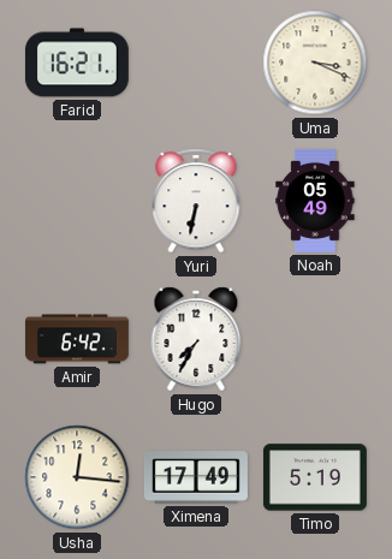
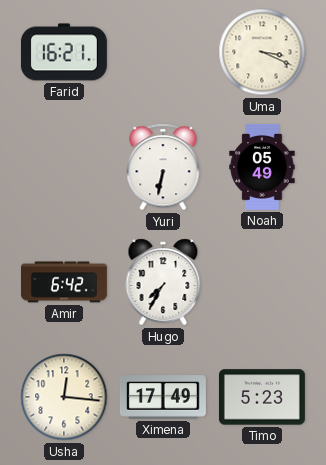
Timo: 5:19 -> 5:23
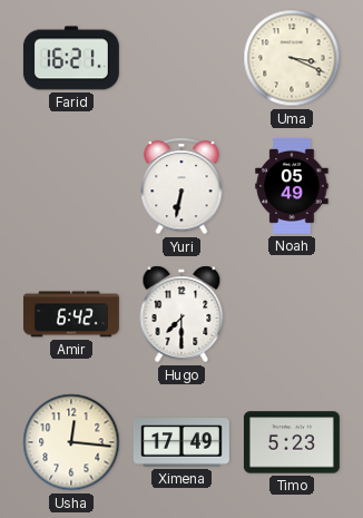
Hugo: 7:35 -> 7:30
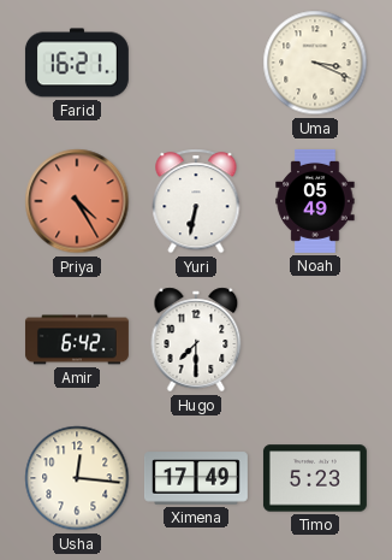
Priya: none -> 4:25
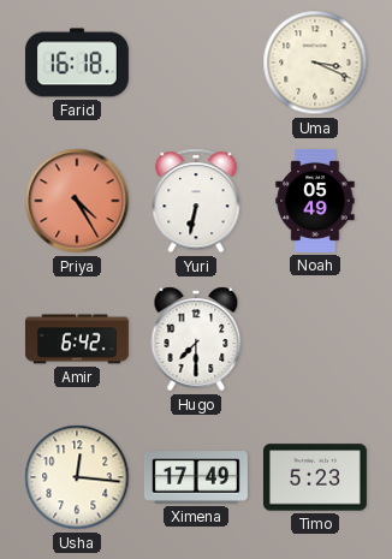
Farid: 16:21 -> 16:18
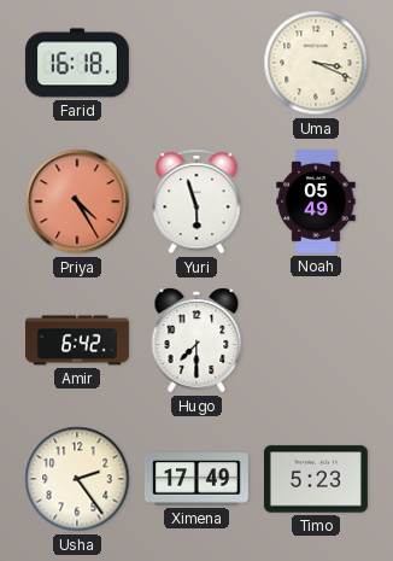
Yuri: 6:32 -> 5:57
Usha: 12:16 -> 2:24
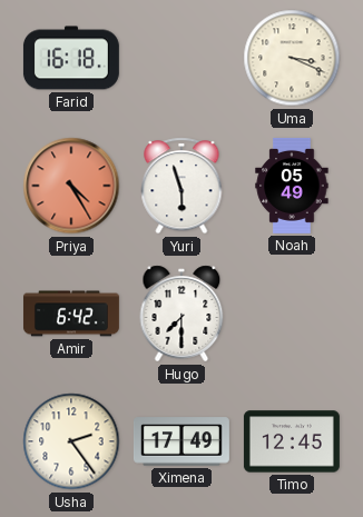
Timo: 5:23 -> 12:45
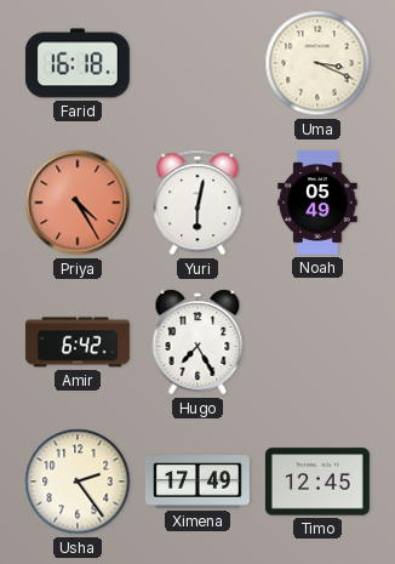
Yuri: 5:57 -> 6:02
Hugo: 7:30 -> 7:25
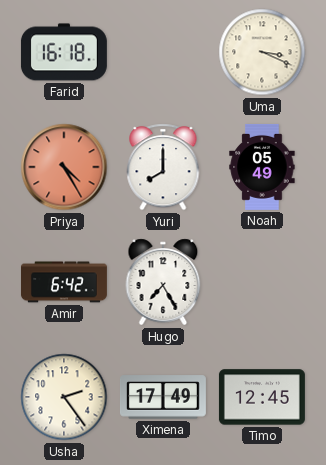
Yuri: 6:02 -> 8:00
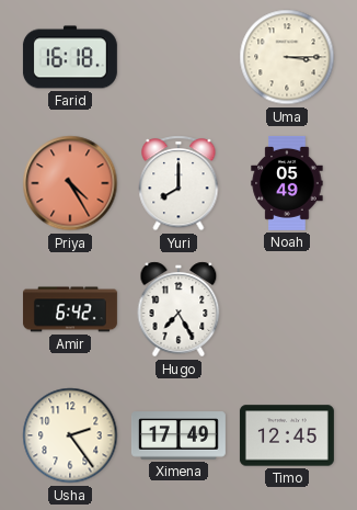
Uma: 3:19 -> 3:15
